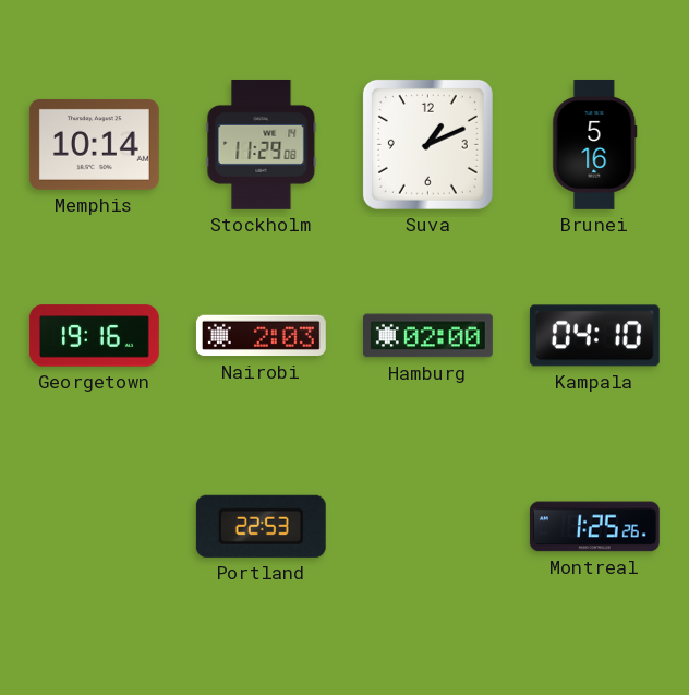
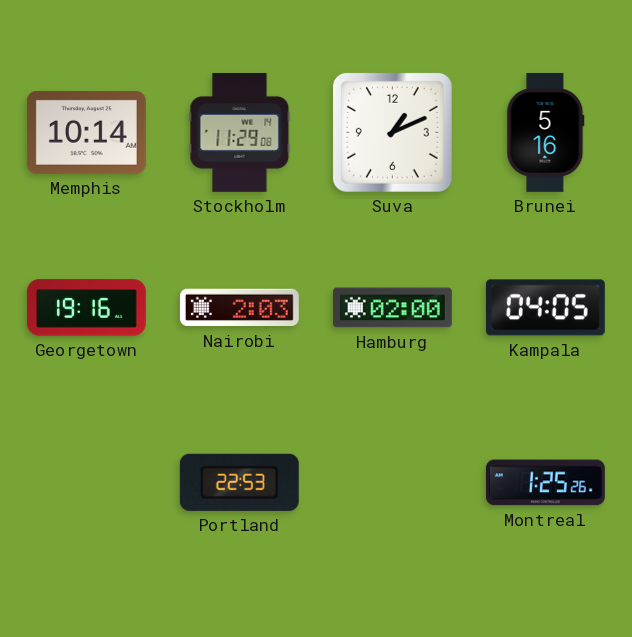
Kampala: 04:10 -> 04:05
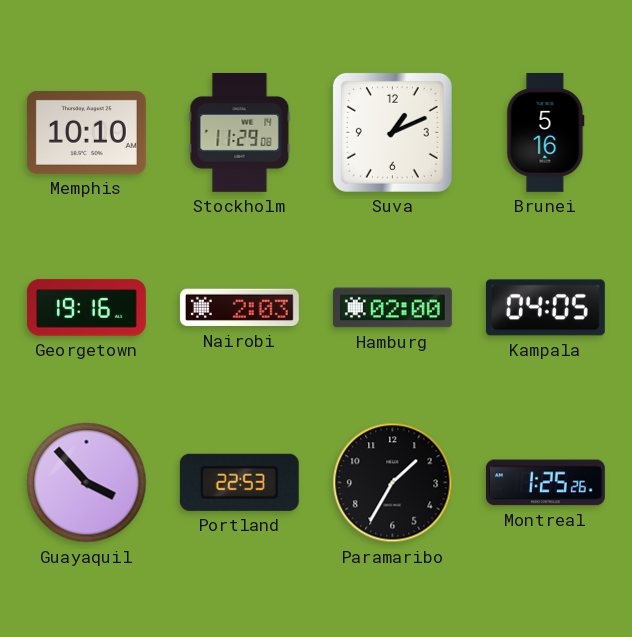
Memphis: 10:14 -> 10:10
Guayaquil: none -> 3:53
Paramaribo: none -> 1:35
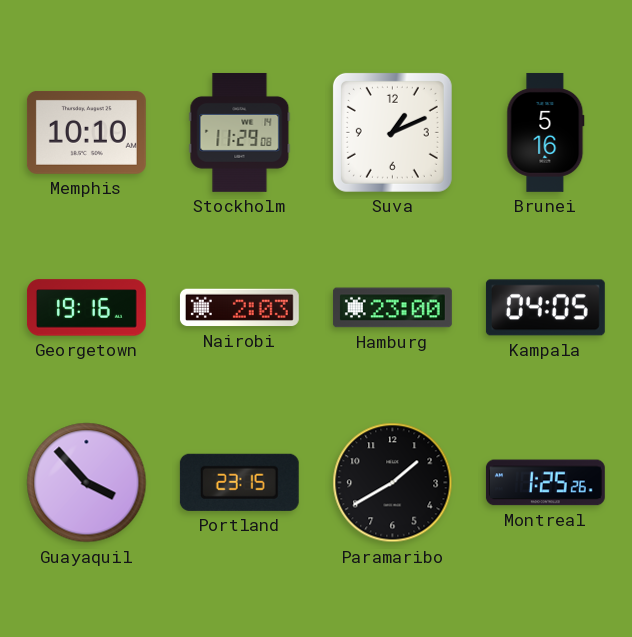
Hamburg: 02:00 -> 23:00
Portland: 22:53 -> 23:15
Paramaribo: 1:35 -> 1:40
